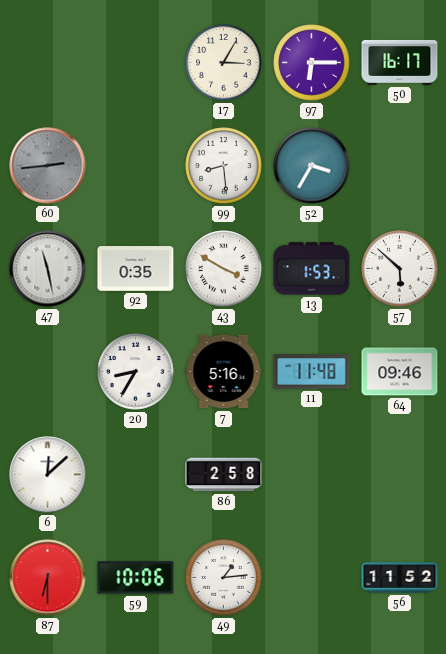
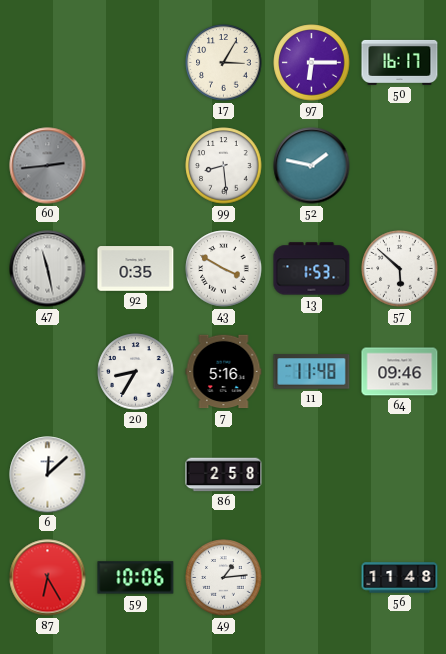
52: 3:35 -> 1:47
87: 6:30 -> 6:25
56: 11:52 -> 11:48
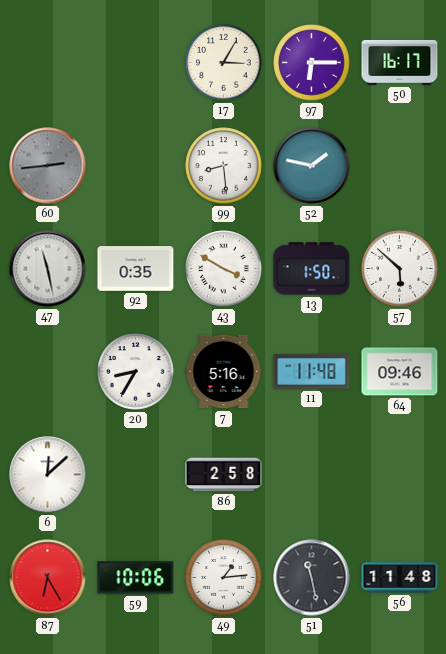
13: 1:53 -> 1:50
51: none -> 11:28
